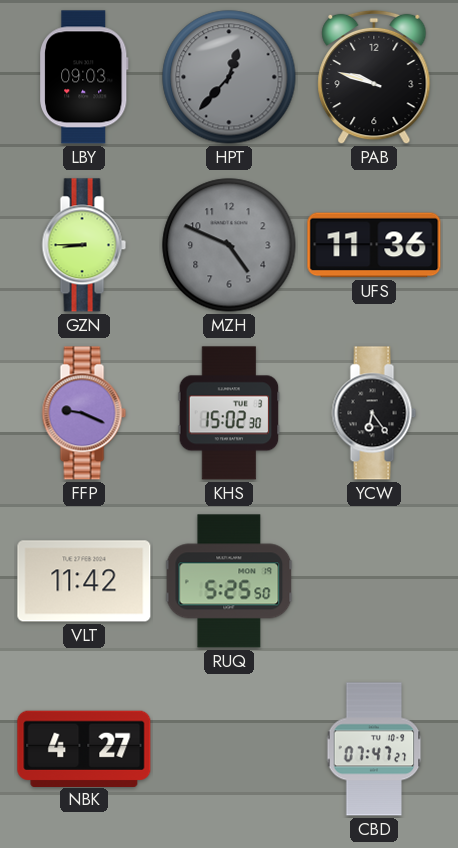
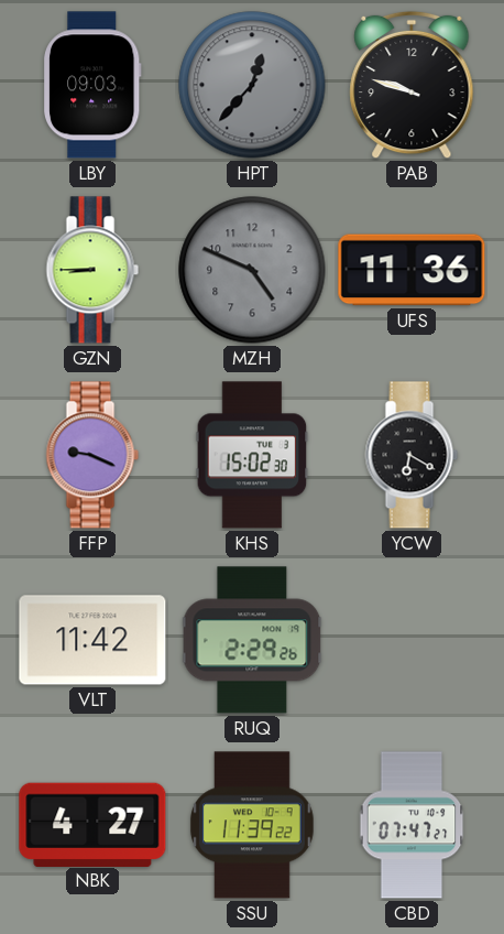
YCW: 6:24 -> 6:20
RUQ: 5:25 -> 2:29
SSU: none -> 11:39
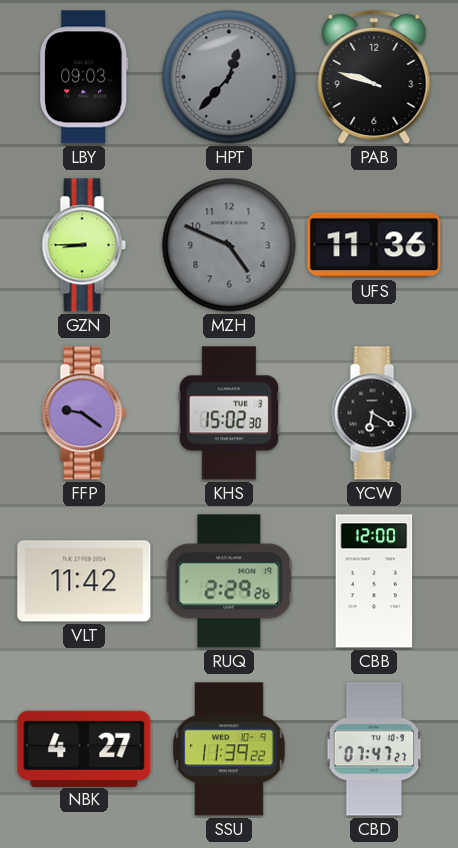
FFP: 9:19 -> 9:21
CBB: none -> 12:00
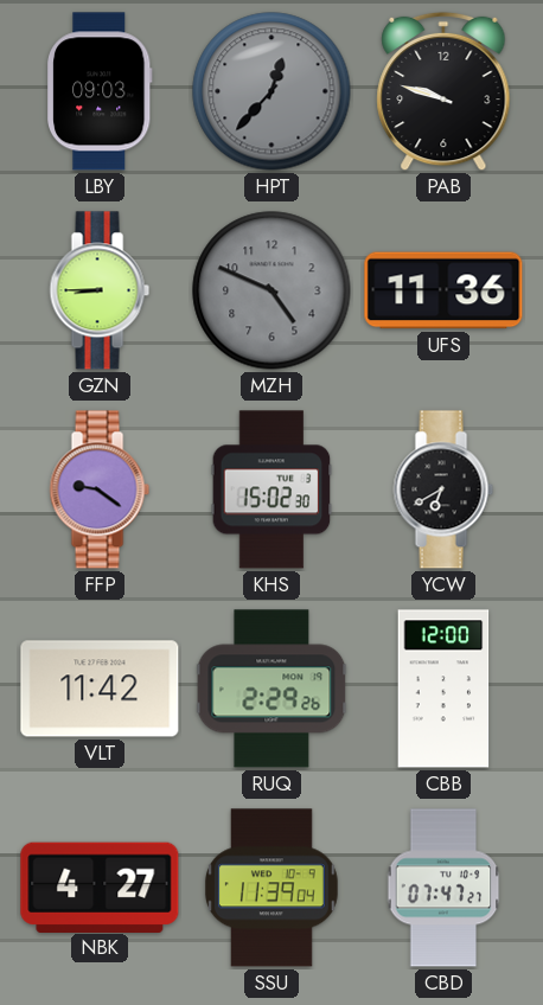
YCW: 6:20 -> 6:40
SSU: 11:39:22 -> 11:39:04
